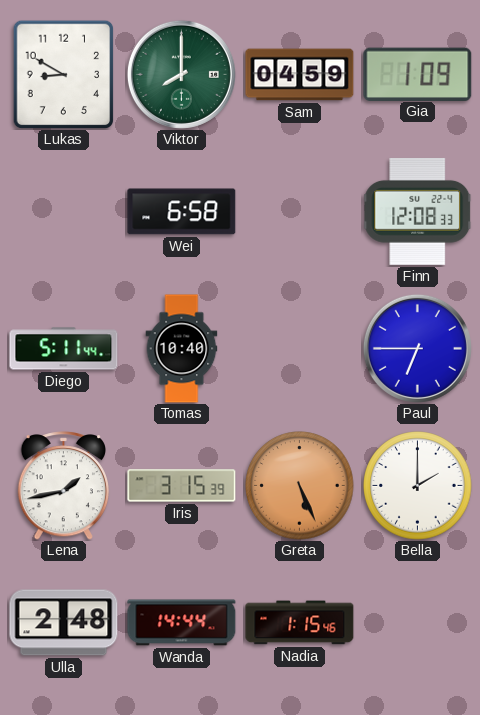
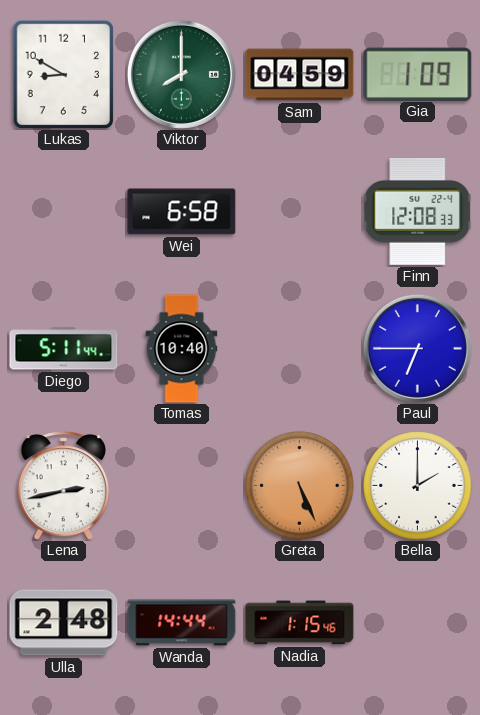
Lena: 1:43 -> 2:43
Iris: 3:15 -> none
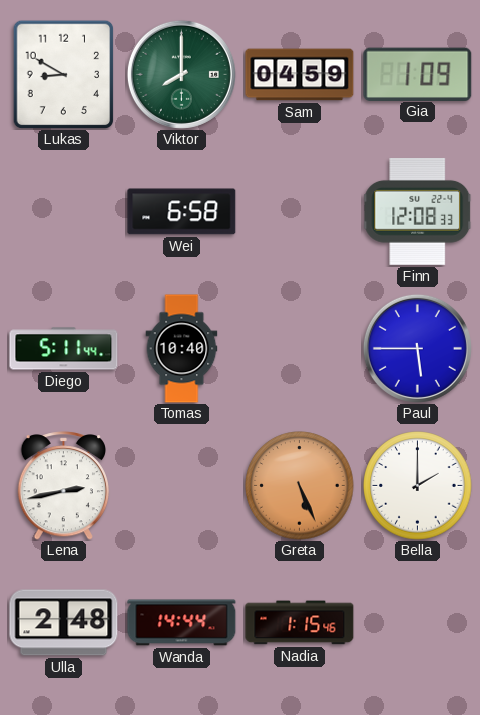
Paul: 6:45 -> 5:45
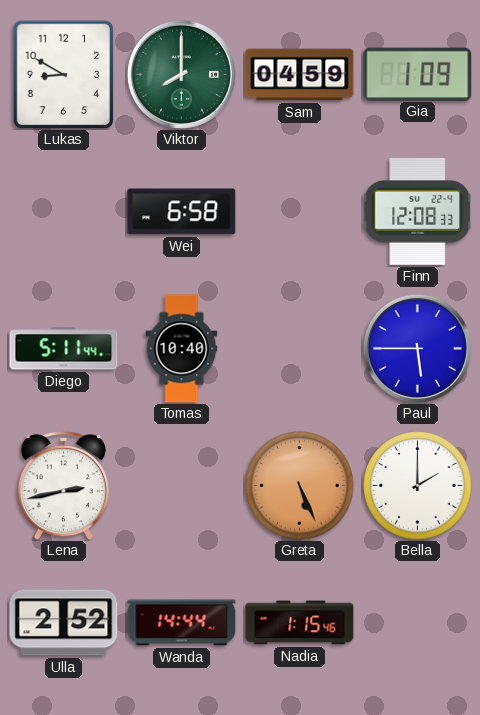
Ulla: 2:48 -> 2:52
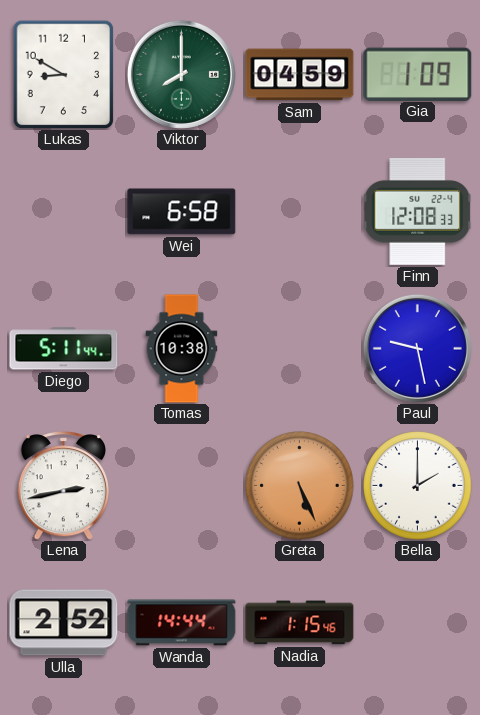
Tomas: 10:40 -> 10:38
Paul: 5:45 -> 9:28
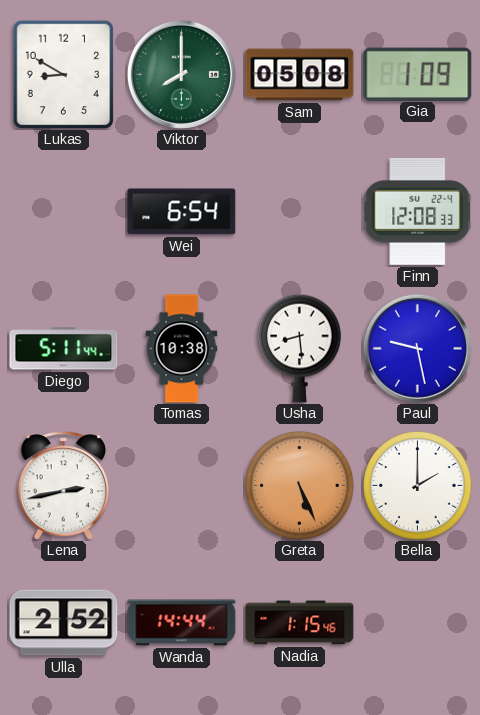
Sam: 04:59 -> 05:08
Wei: 6:58 -> 6:54
Usha: none -> 8:29
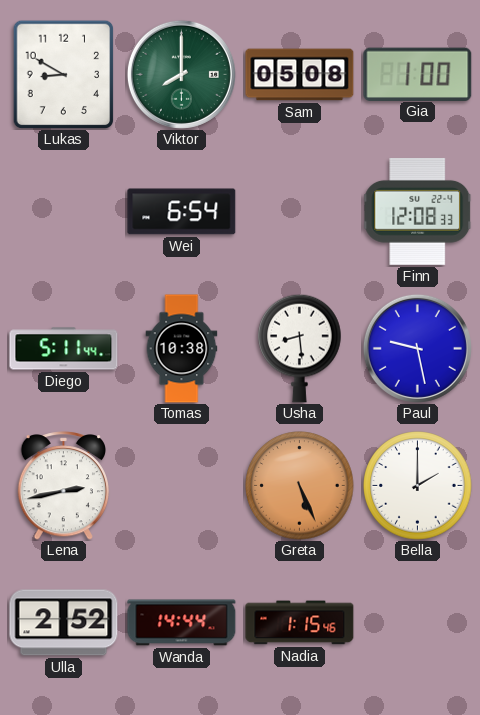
Gia: 1:09 -> 1:00
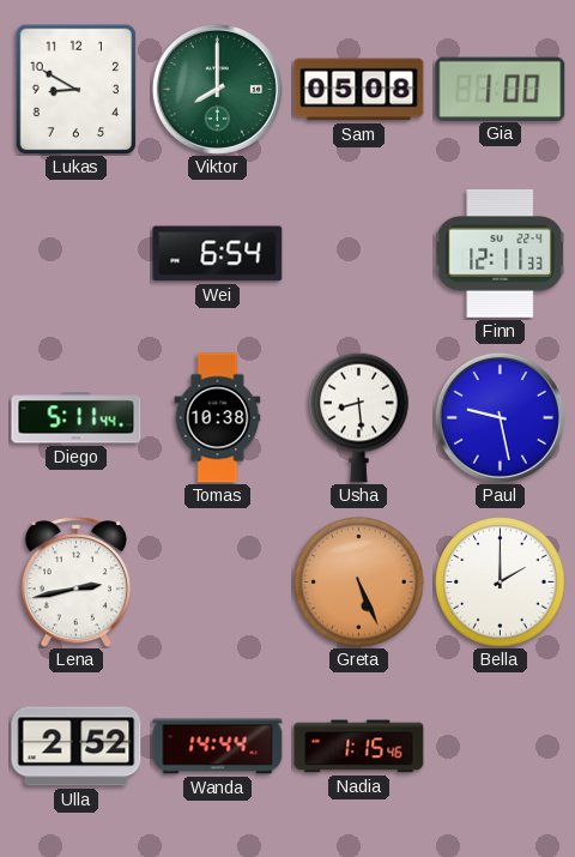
Finn: 12:08 -> 12:11
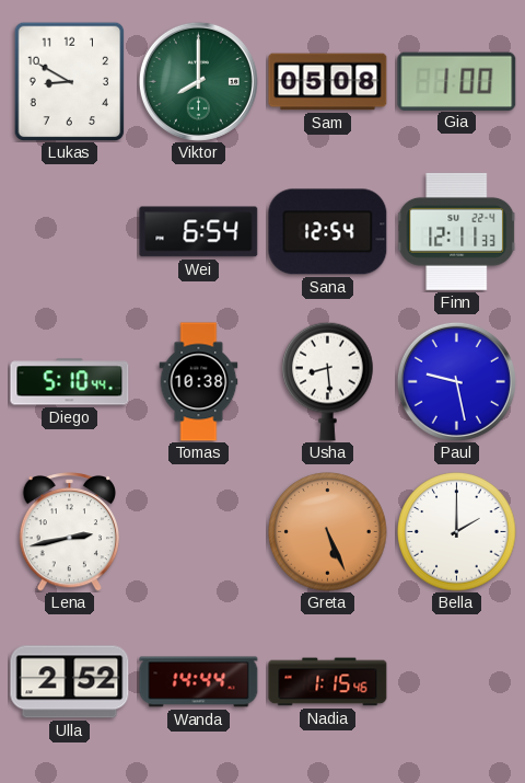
Sana: none -> 12:54
Diego: 5:11 -> 5:10
